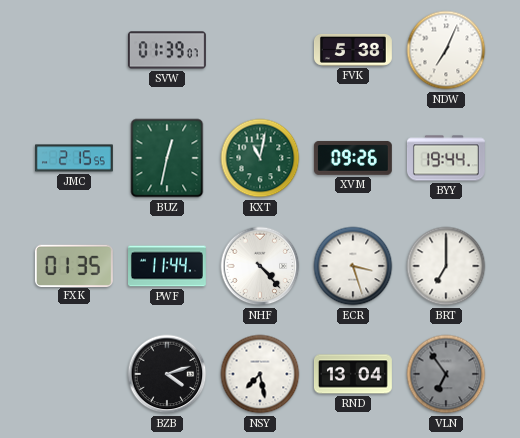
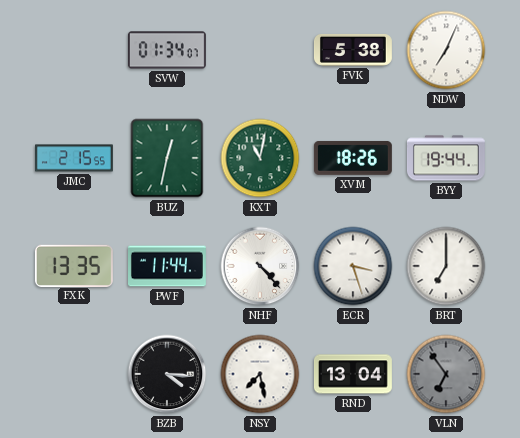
SVW: 01:39 -> 01:34
XVM: 09:26 -> 18:26
FXK: 01:35 -> 13:35
BZB: 4:12 -> 4:16
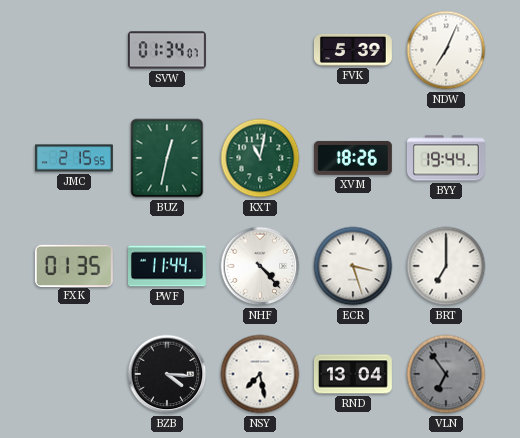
FVK: 5:38 -> 5:39
FXK: 13:35 -> 01:35
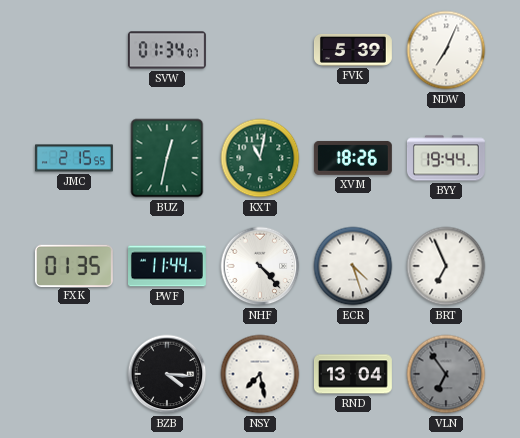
ECR: 3:27 -> 4:27
BRT: 7:00 -> 6:56
